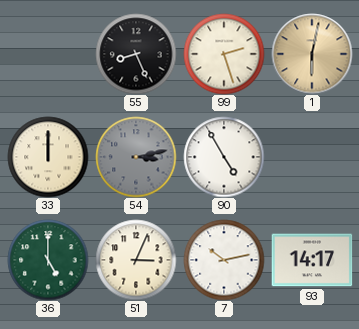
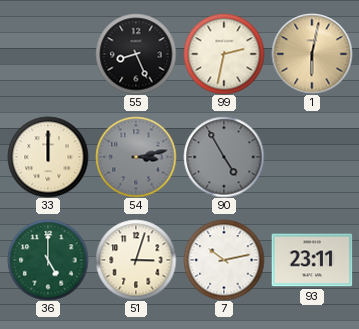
99: 2:27 -> 2:32
90 dial: white -> grey
51: 3:04 -> 3:03
93: 14:17 -> 23:11
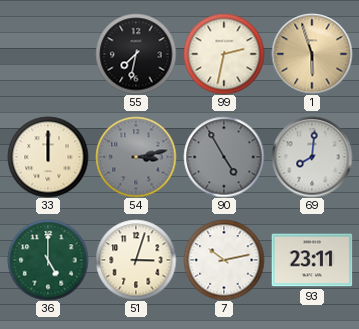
55: 8:26 -> 7:32
1: 6:02 -> 5:57
69: none -> 8:01
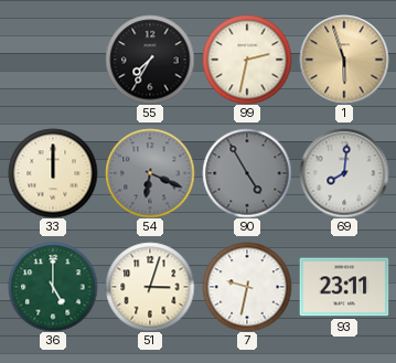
55: 7:32 -> 7:35
54: 3:13 -> 6:19
7: 10:13 -> 9:32
